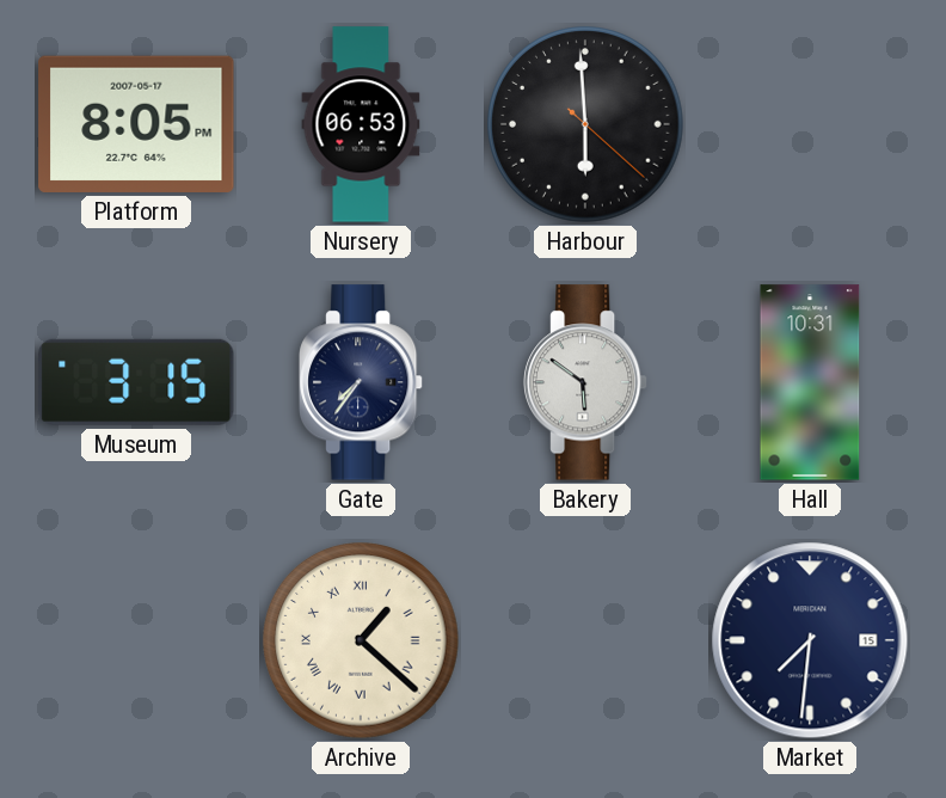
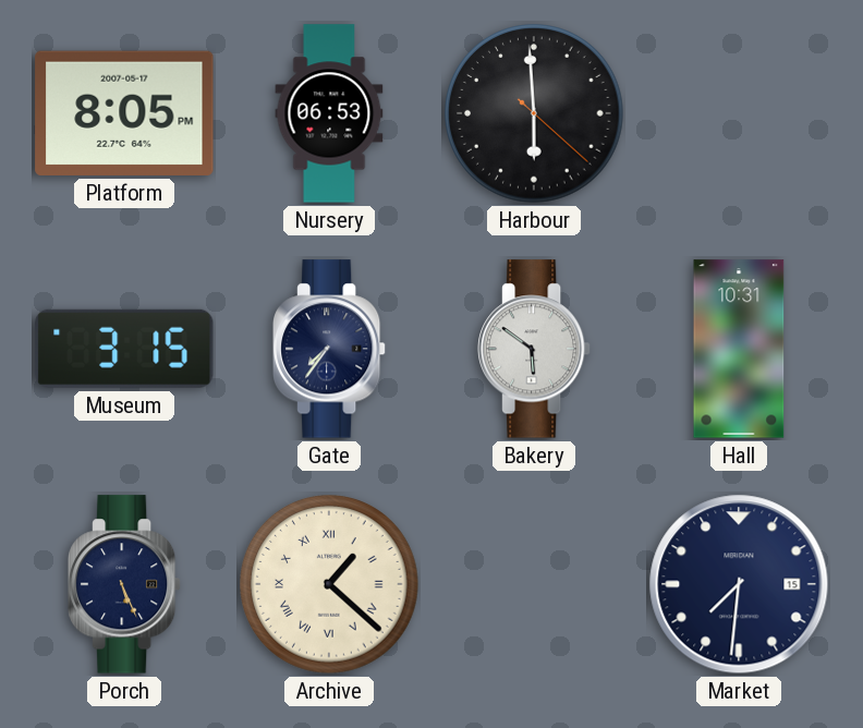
Porch: none -> 5:26
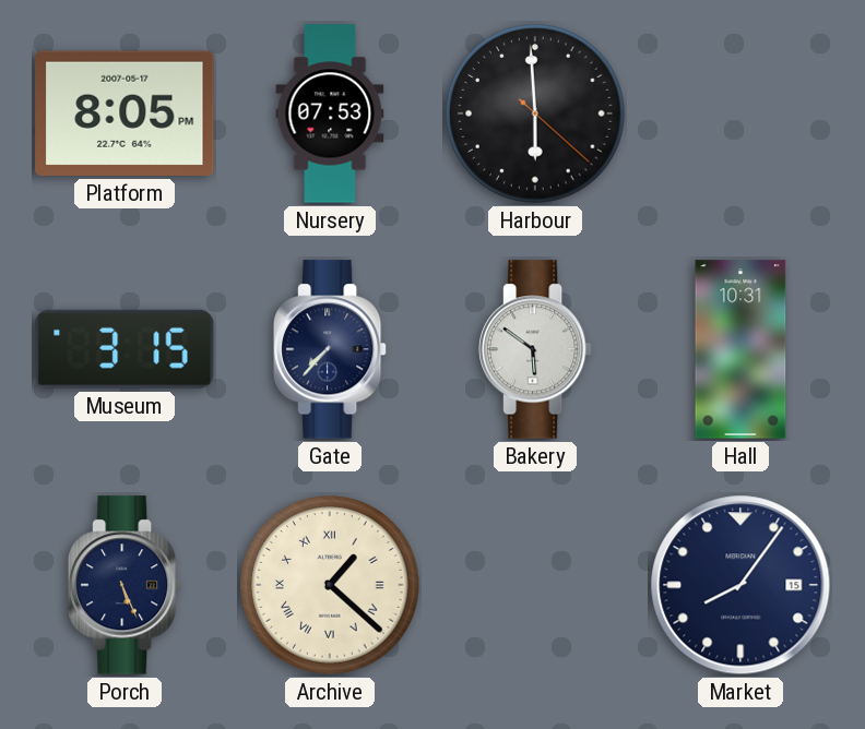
Nursery: 06:53 -> 07:53
Gate: 7:36 -> 7:37
Market: 7:31 -> 8:06
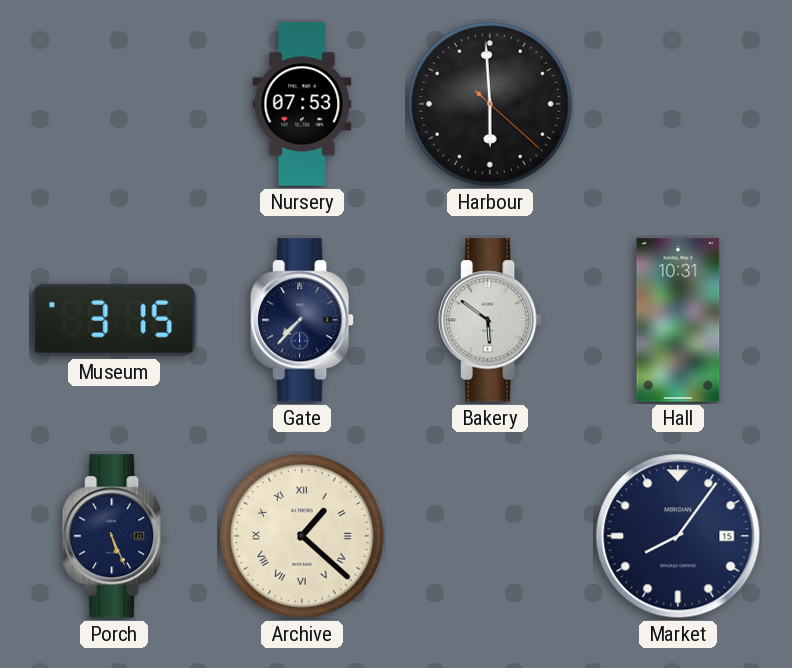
Platform: 8:05 -> none
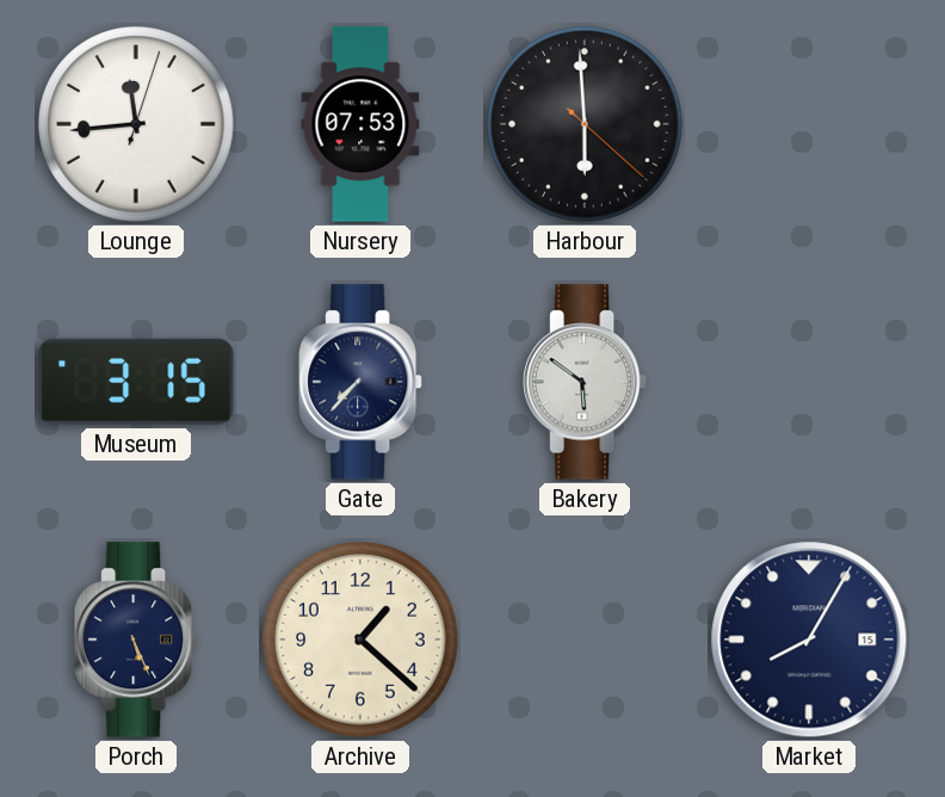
Lounge: none -> 11:44
Hall: 10:31 -> none
Archive numerals: Roman -> Arabic
Market: 8:06 -> 8:05
